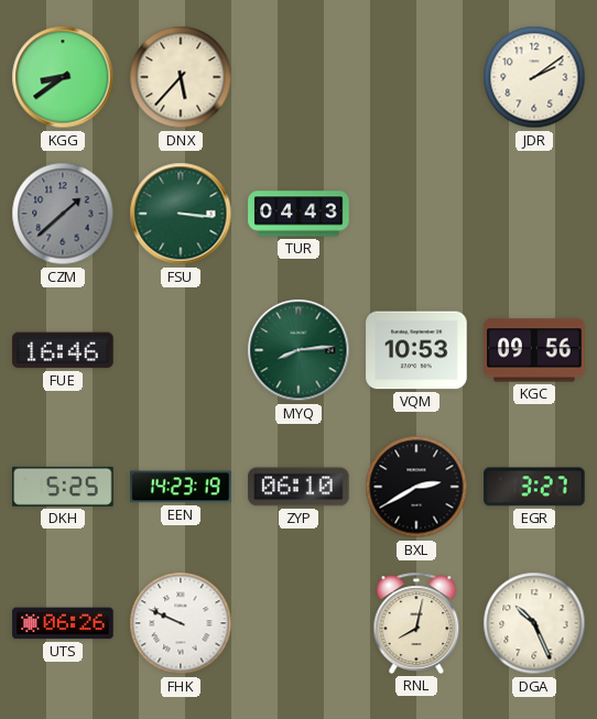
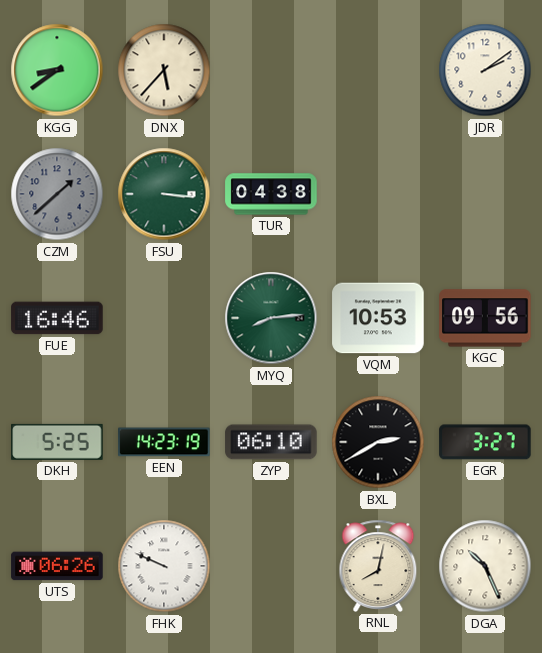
TUR: 04:43 -> 04:38
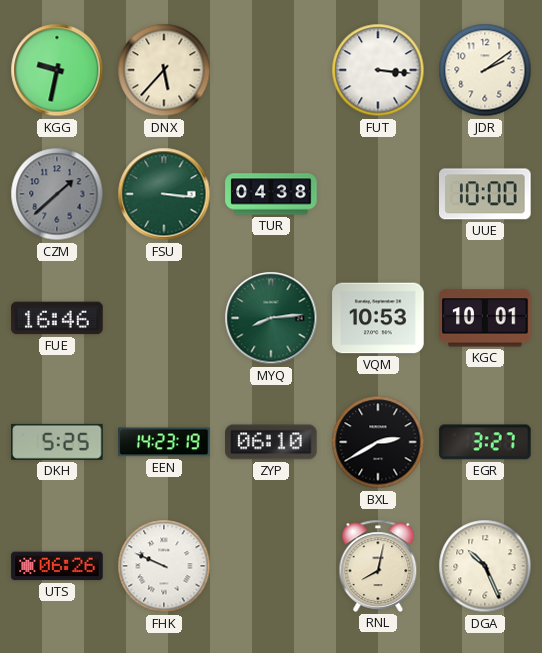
KGG: 8:39 -> 9:32
FUT: none -> 3:16
UUE: none -> 10:00
KGC: 09:56 -> 10:01
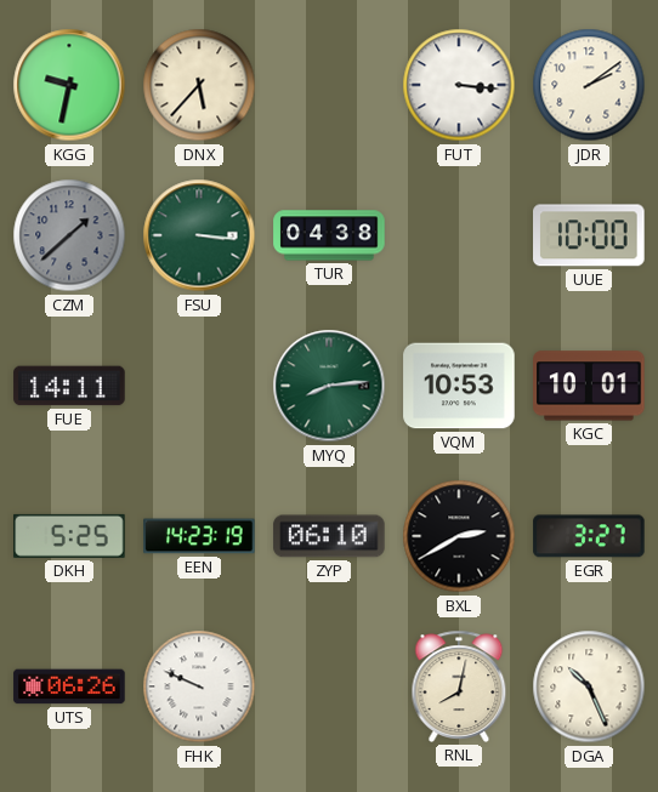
FUE: 16:46 -> 14:11
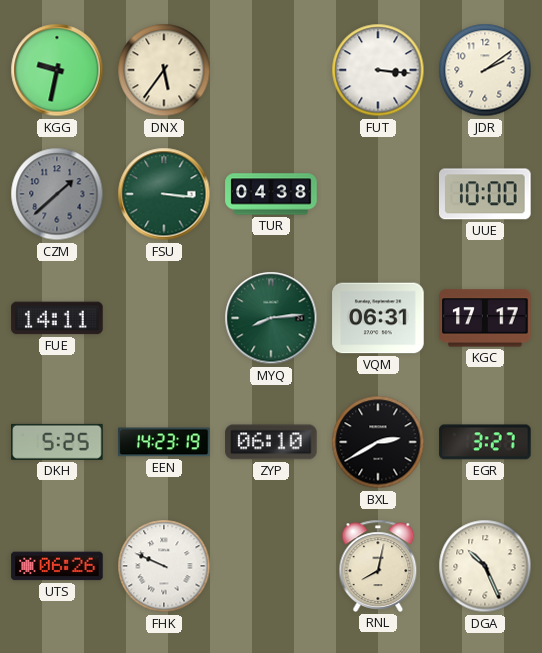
DNX: 5:37 -> 5:36
VQM: 10:53 -> 06:31
KGC: 10:01 -> 17:17
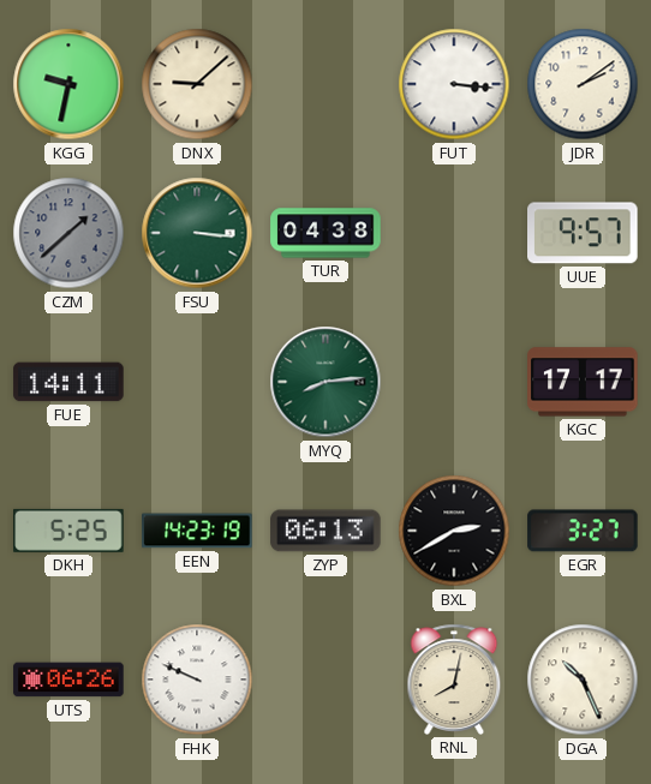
DNX: 5:36 -> 9:08
UUE: 10:00 -> 9:57
VQM: 06:31 -> none
ZYP: 06:10 -> 06:13
